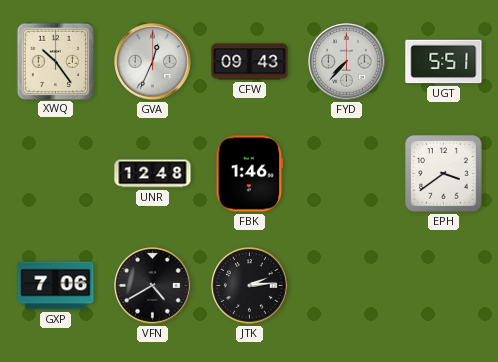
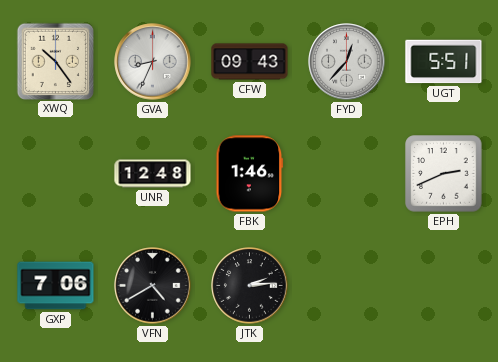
GVA: 12:34 -> 8:34
FYD: 7:37 -> 12:37
EPH: 3:39 -> 2:41
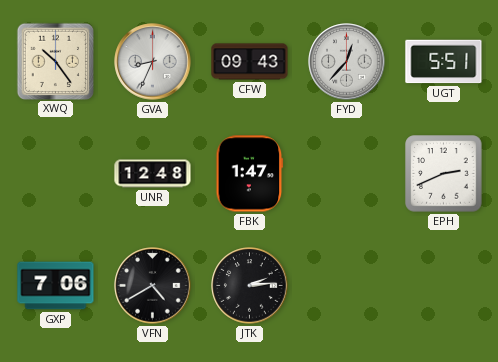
FBK: 1:46 -> 1:47
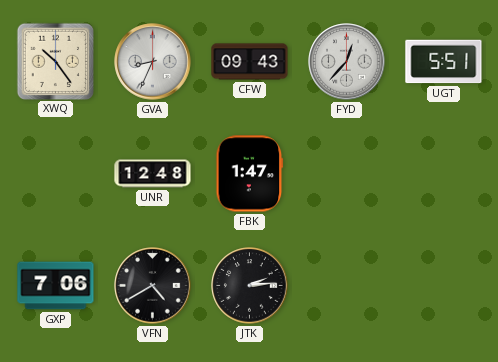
EPH: 2:41 -> none
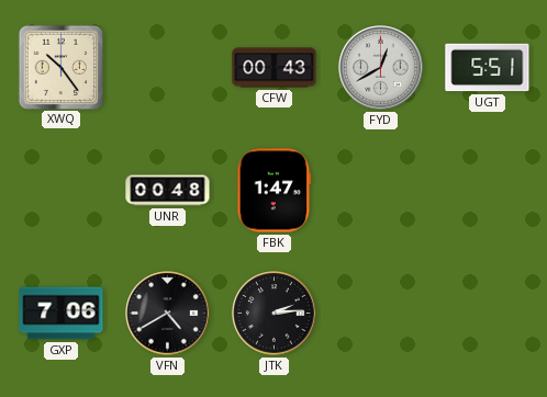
GVA: 8:34 -> none
CFW: 09:43 -> 00:43
FYD: 12:37 -> 12:40
UNR: 12:48 -> 00:48
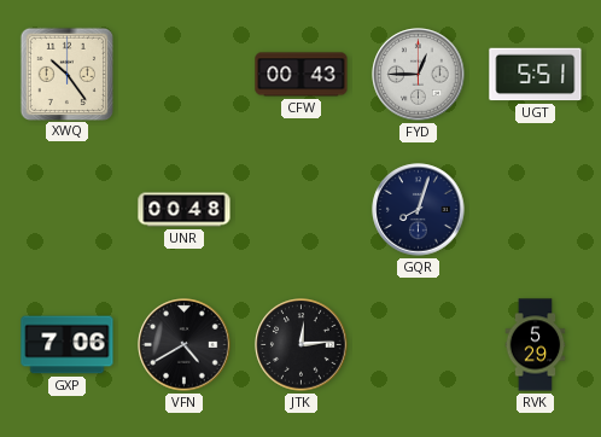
FYD: 12:40 -> 12:45
FBK: 1:47 -> none
GQR: none -> 8:03
JTK: 2:14 -> 12:14
RVK: none -> 5:29
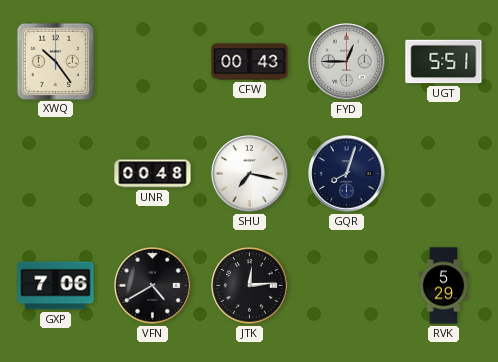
SHU: none -> 7:17
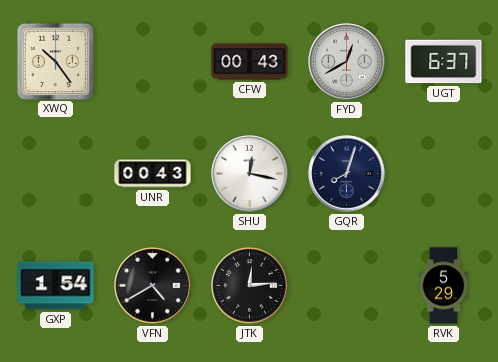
FYD: 12:45 -> 12:40
UGT: 5:51 -> 6:37
UNR: 00:48 -> 00:43
SHU: 7:17 -> 12:17
GXP: 7:06 -> 1:54
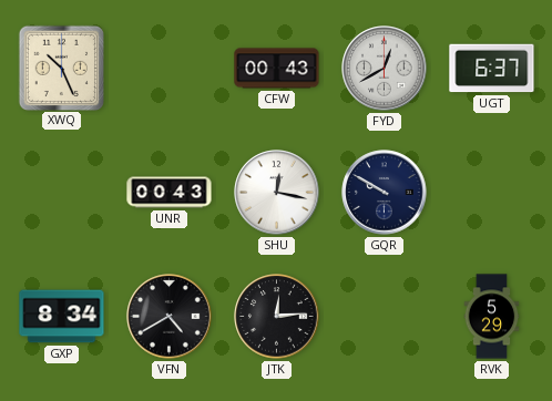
XWQ: 10:24 -> 10:26
GQR: 8:03 -> 9:50
GXP: 1:54 -> 8:34
